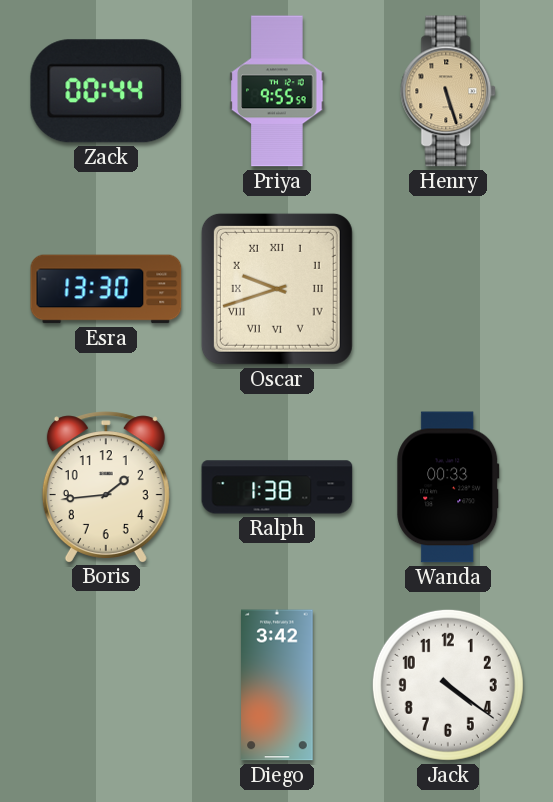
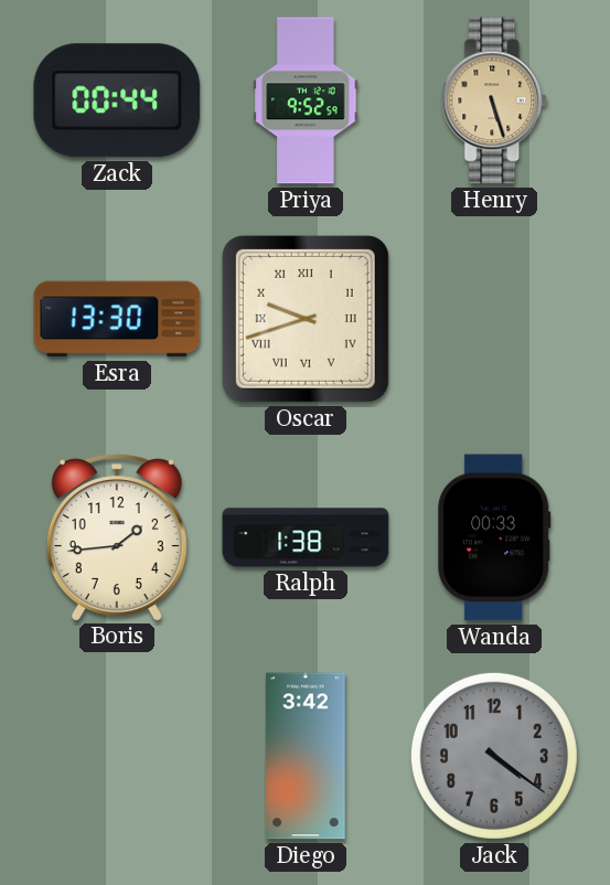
Priya: 9:55 -> 9:52
Jack dial: white -> grey
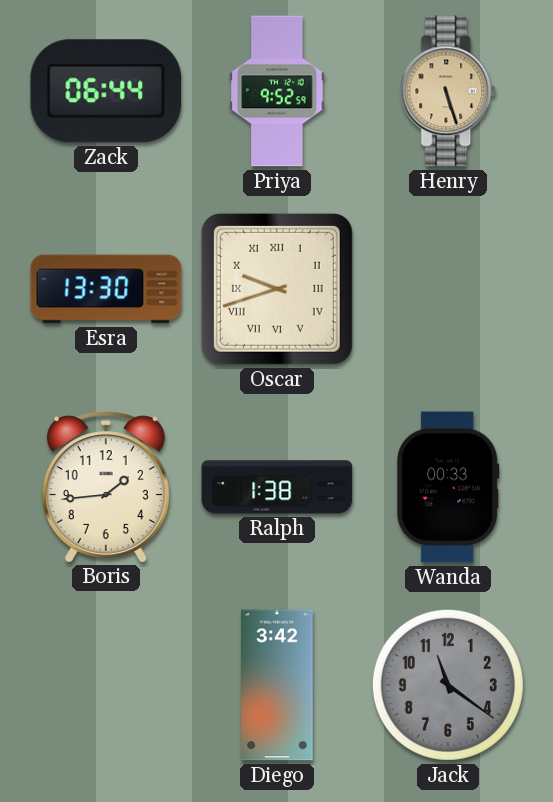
Zack: 00:44 -> 06:44
Jack: 4:21 -> 11:21
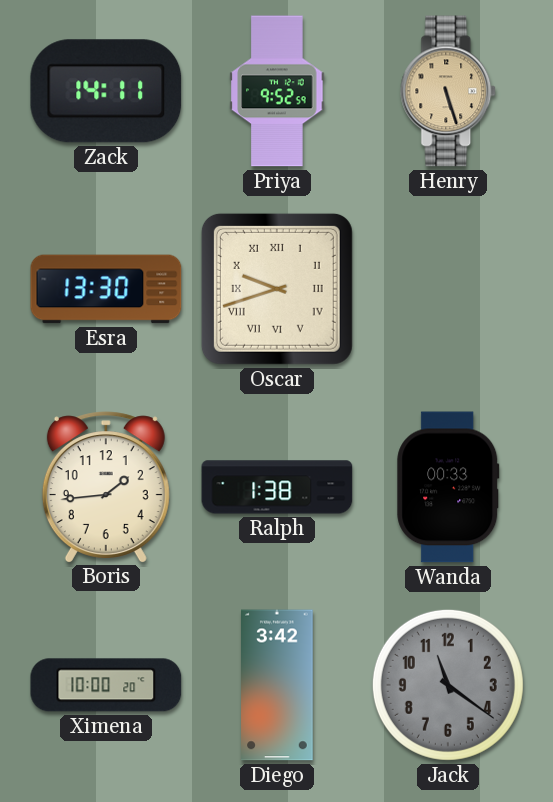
Zack: 06:44 -> 14:11
Ximena: none -> 10:00
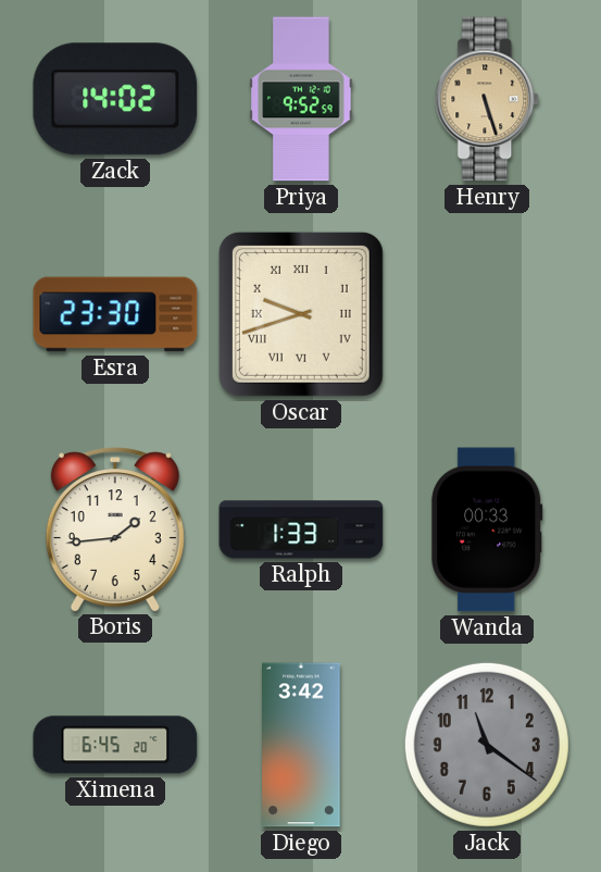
Zack: 14:11 -> 14:02
Esra: 13:30 -> 23:30
Ralph: 1:38 -> 1:33
Ximena: 10:00 -> 6:45
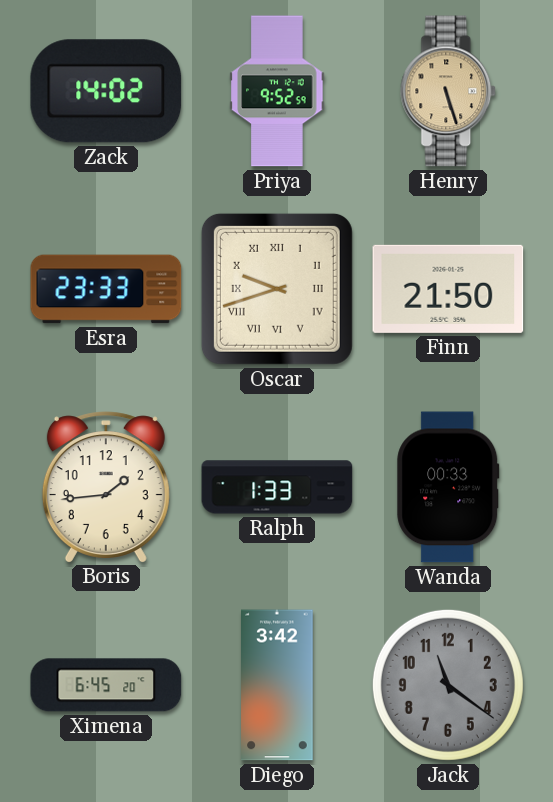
Esra: 23:30 -> 23:33
Finn: none -> 21:50
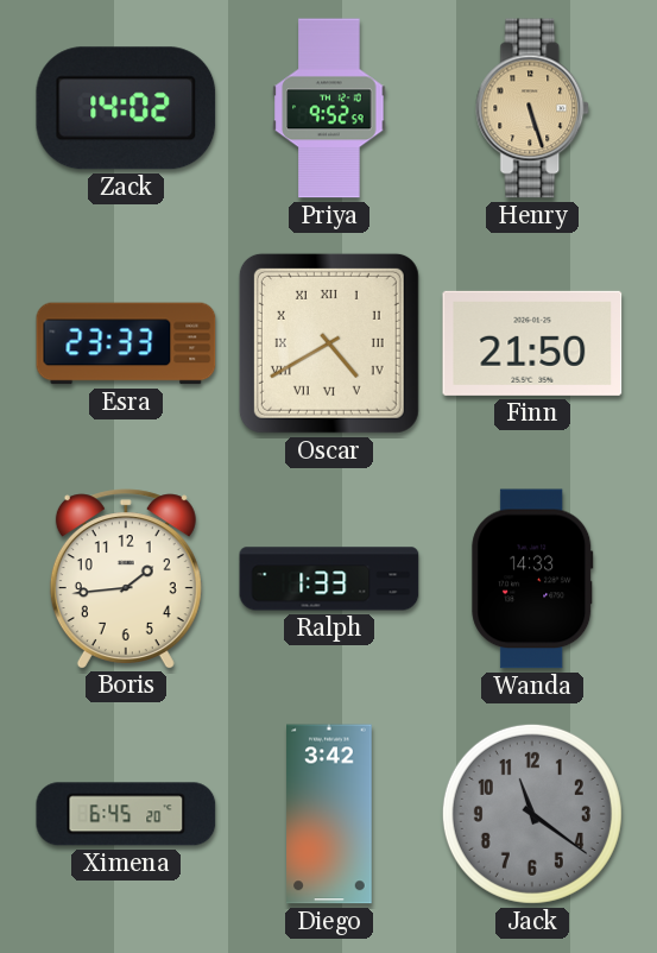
Oscar: 9:42 -> 4:40
Wanda: 00:33 -> 14:33
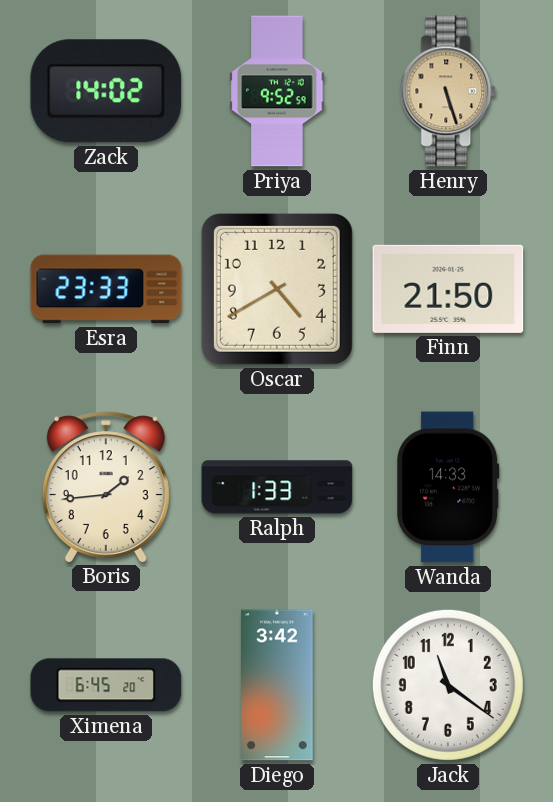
Oscar numerals: Roman -> Arabic
Jack dial: grey -> white
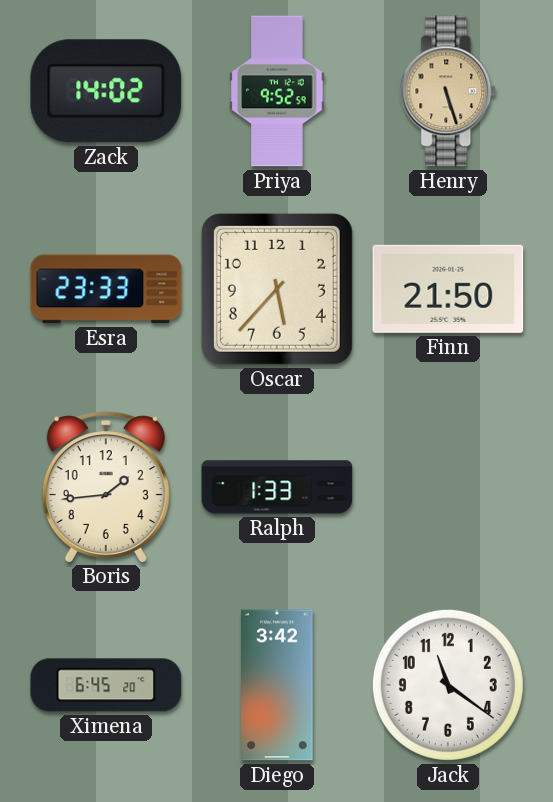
Oscar: 4:40 -> 5:37
Wanda: 14:33 -> none
